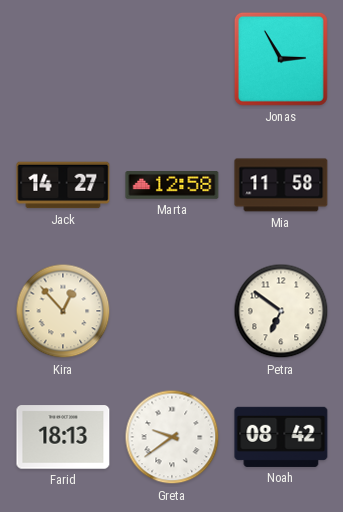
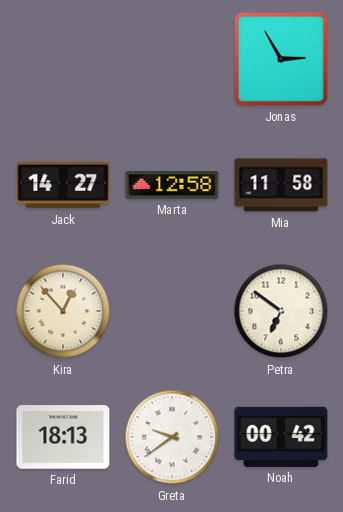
Noah: 08:42 -> 00:42
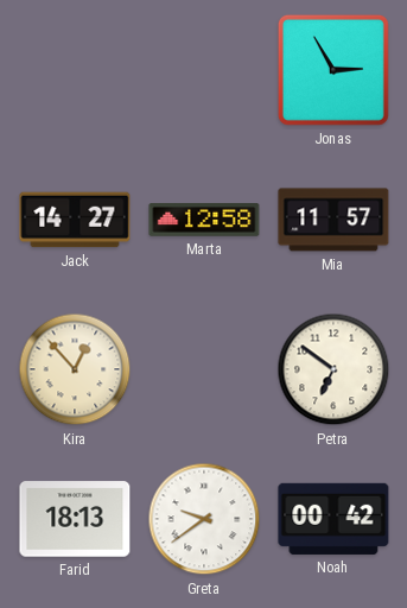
Mia: 11:58 -> 11:57
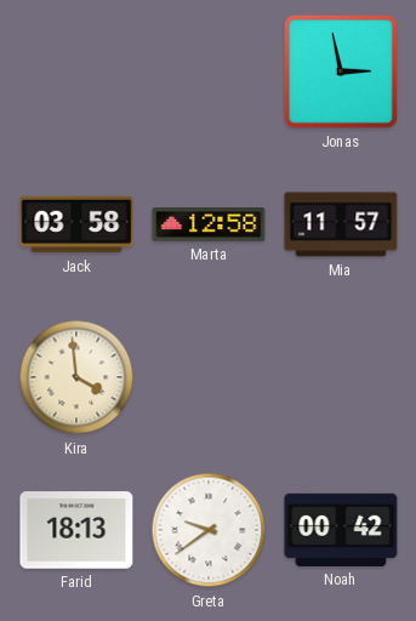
Jonas: 2:55 -> 2:58
Jack: 14:27 -> 03:58
Kira: 12:53 -> 3:59
Petra: 6:51 -> none
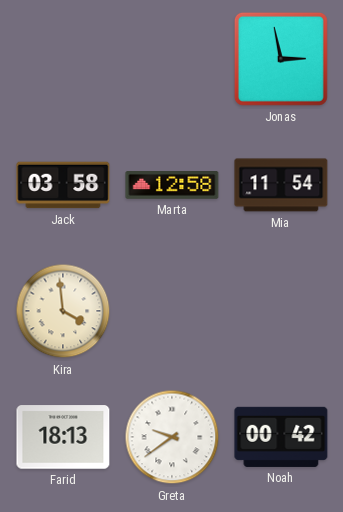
Mia: 11:57 -> 11:54
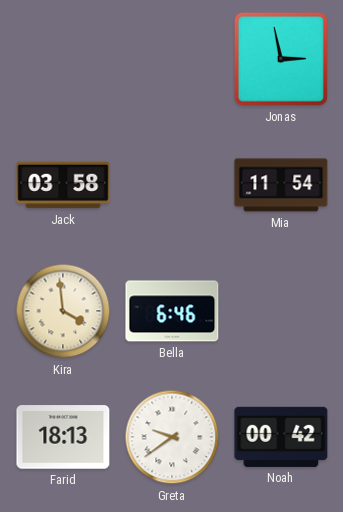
Marta: 12:58 -> none
Bella: none -> 6:46
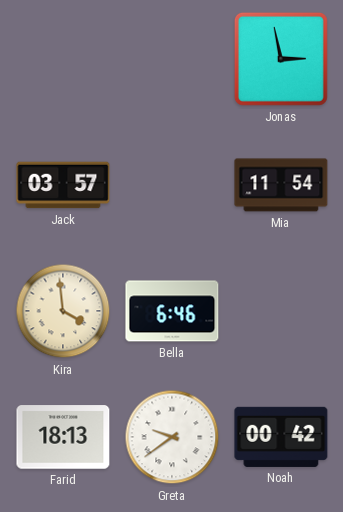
Jack: 03:58 -> 03:57
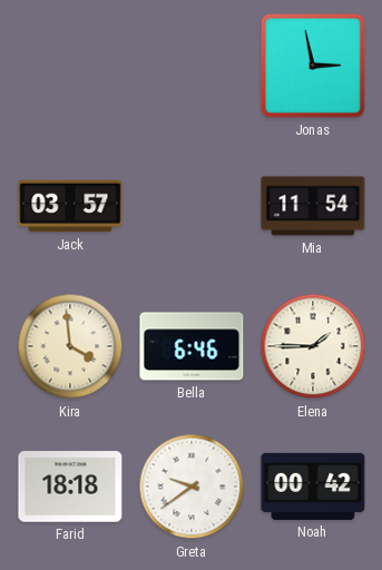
Elena: none -> 1:45
Farid: 18:13 -> 18:18
